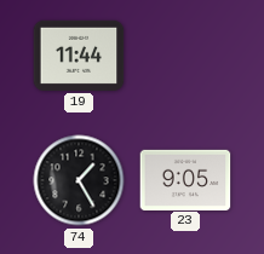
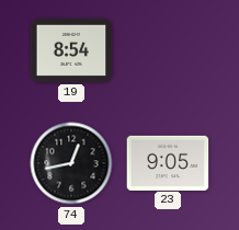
19: 11:44 -> 8:54
74: 1:25 -> 12:43
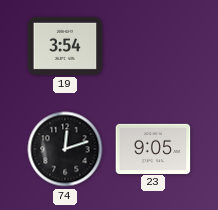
19: 8:54 -> 3:54
74: 12:43 -> 12:12
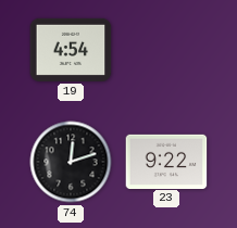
19: 3:54 -> 4:54
23: 9:05 -> 9:22
